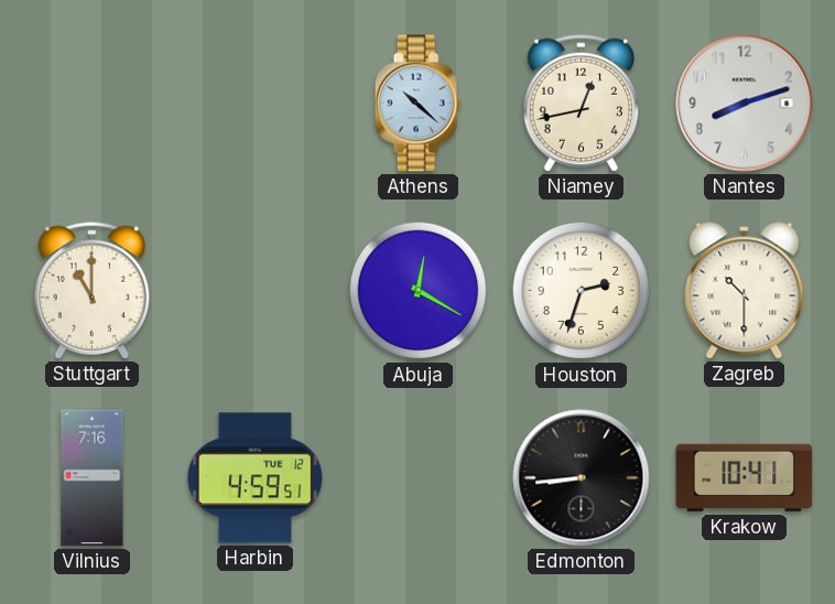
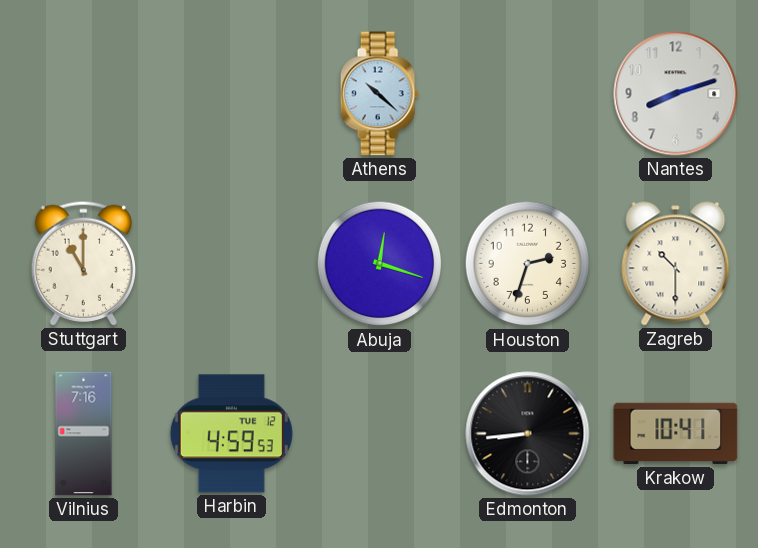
Niamey: 12:43 -> none
Abuja: 12:20 -> 12:18
Harbin: 4:59:51 -> 4:59:53
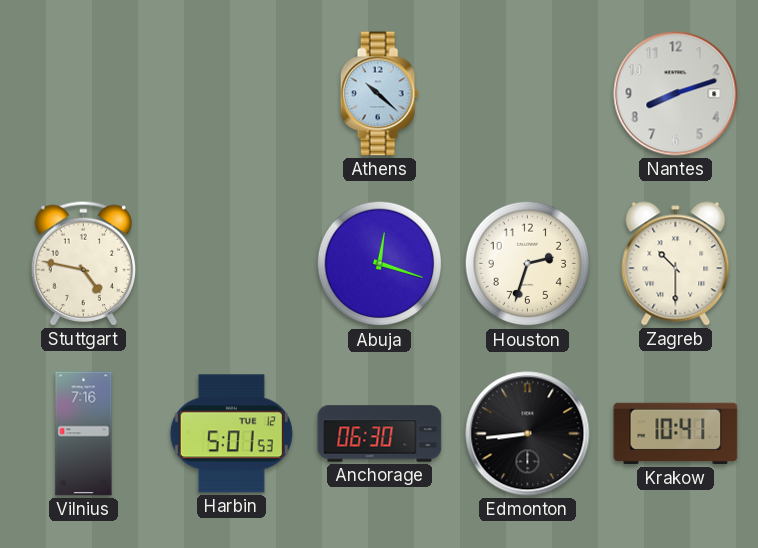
Stuttgart: 11:00 -> 4:47
Harbin: 4:59 -> 5:01
Anchorage: none -> 06:30
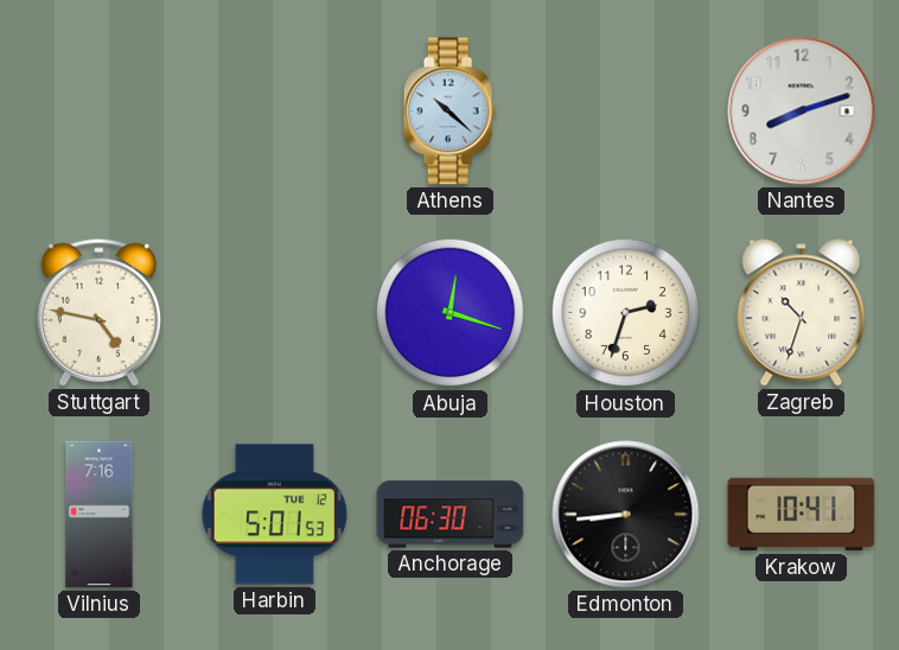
Zagreb: 10:30 -> 10:33
